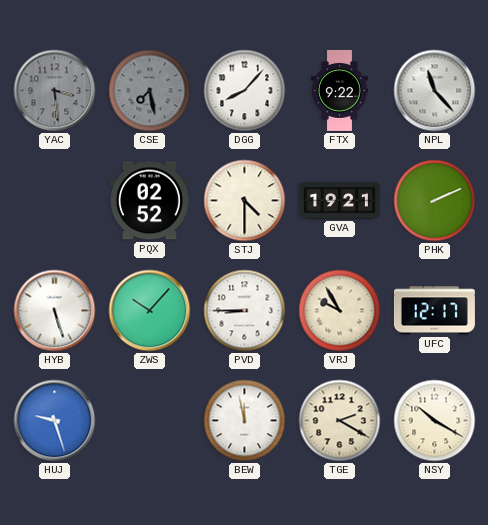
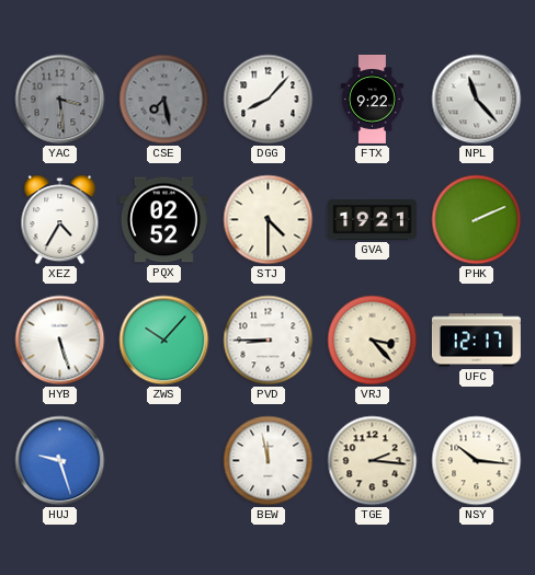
XEZ: none -> 4:35
VRJ: 9:55 -> 3:23
TGE: 2:20 -> 2:16
NSY: 10:20 -> 10:16
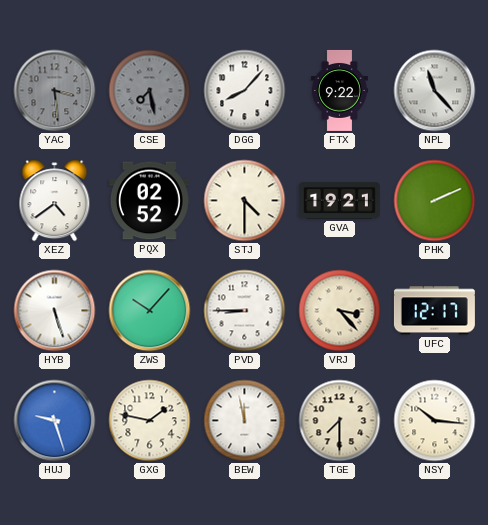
XEZ: 4:35 -> 4:39
GXG: none -> 1:47
TGE: 2:16 -> 7:30
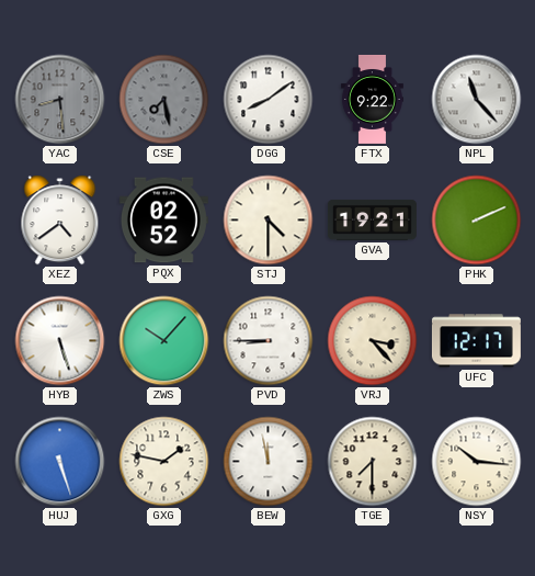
YAC: 3:29 -> 8:29
DGG: 8:07 -> 8:09
HUJ: 9:27 -> 5:27
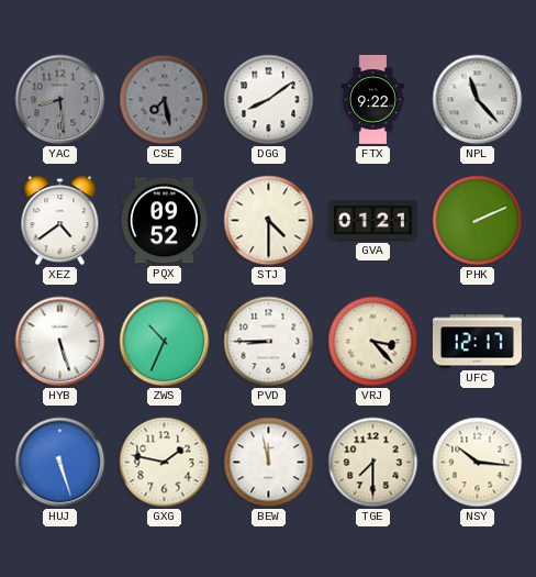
PQX: 02:52 -> 09:52
GVA: 19:21 -> 01:21
ZWS: 10:07 -> 10:34
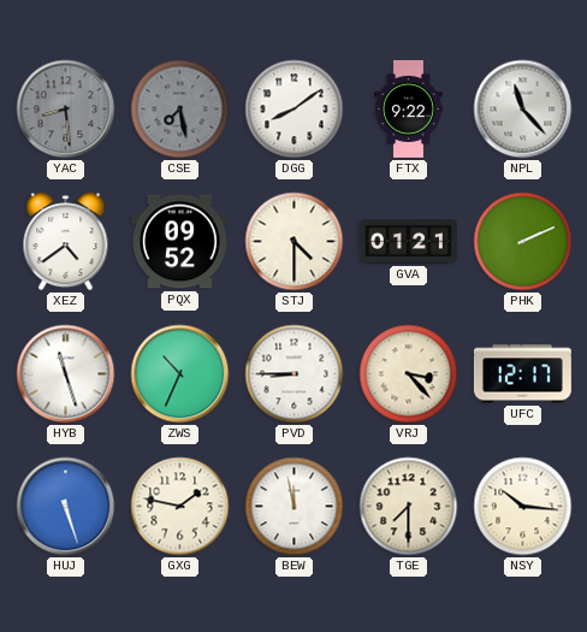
HYB: 5:27 -> 11:27
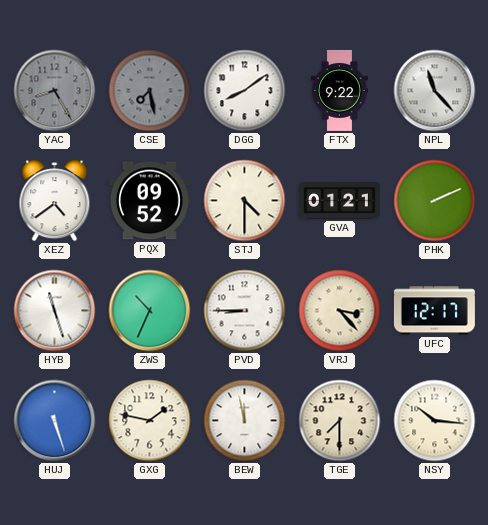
YAC: 8:29 -> 8:25
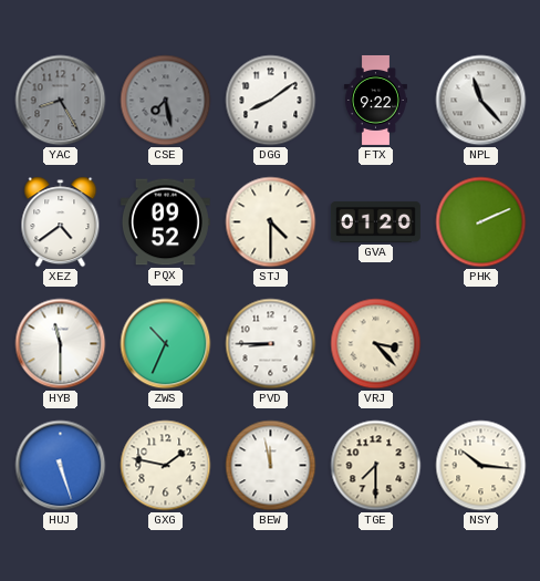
GVA: 01:21 -> 01:20
HYB: 11:27 -> 11:30
UFC: 12:17 -> none
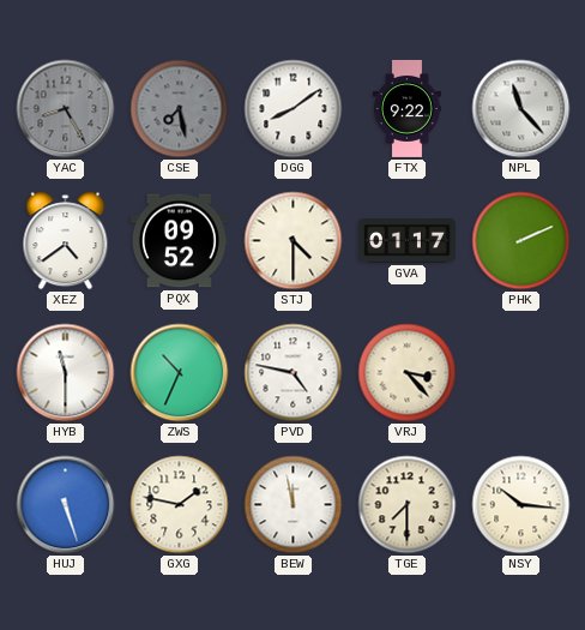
GVA: 01:20 -> 01:17
PVD: 8:45 -> 4:47
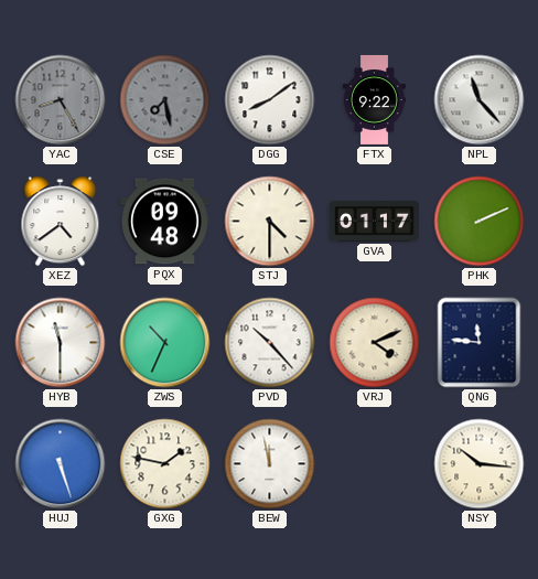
PQX: 09:52 -> 09:48
PVD: 4:47 -> 10:23
VRJ: 3:23 -> 4:11
QNG: none -> 11:46
TGE: 7:30 -> none
